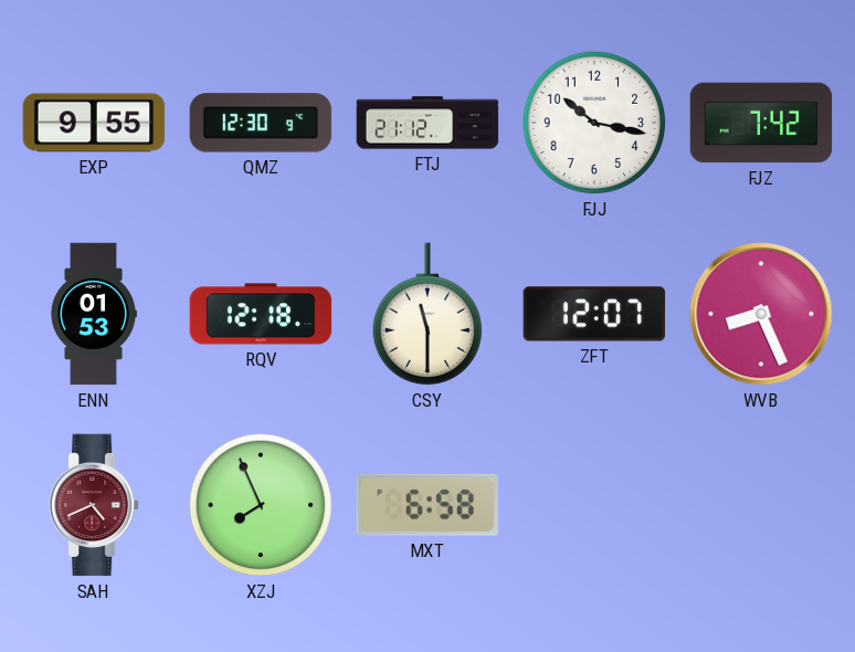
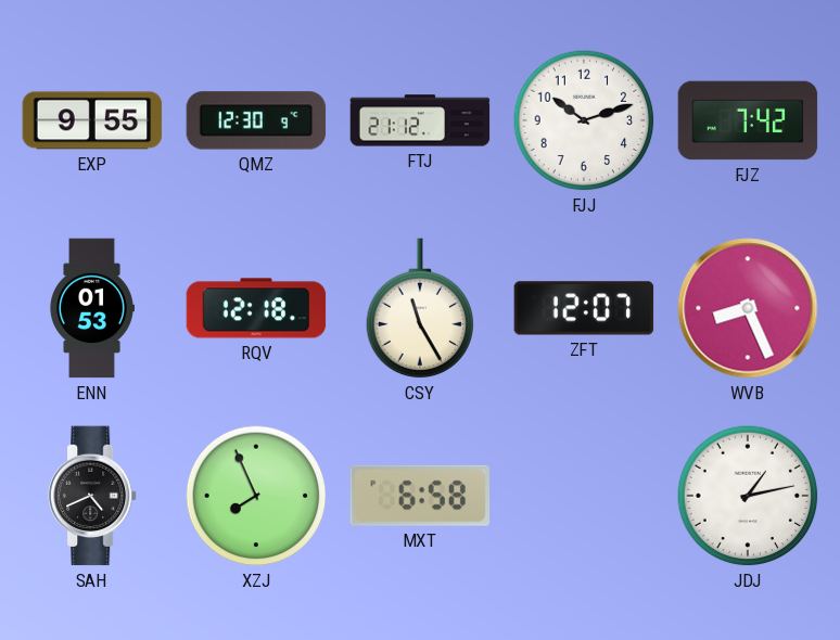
FJJ: 10:17 -> 10:12
CSY: 11:30 -> 11:25
SAH dial: burgundy -> black
JDJ: none -> 1:13
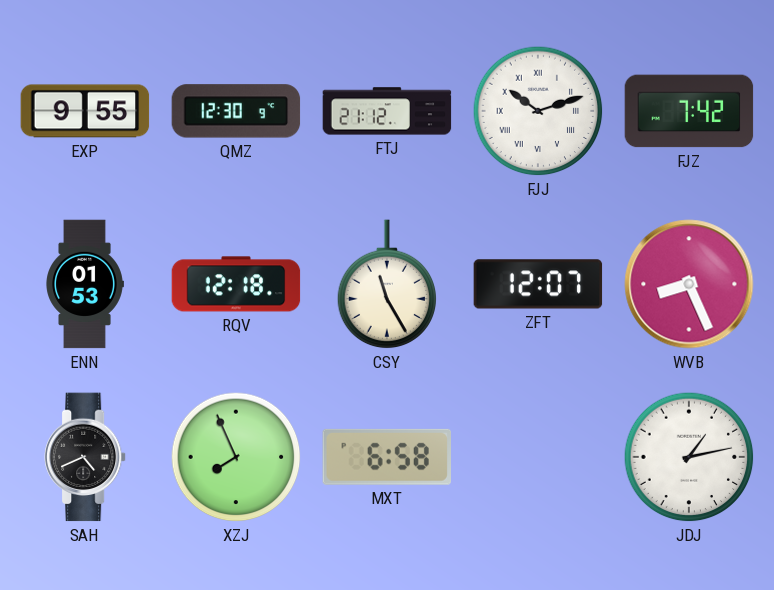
FJJ numerals: Arabic -> Roman
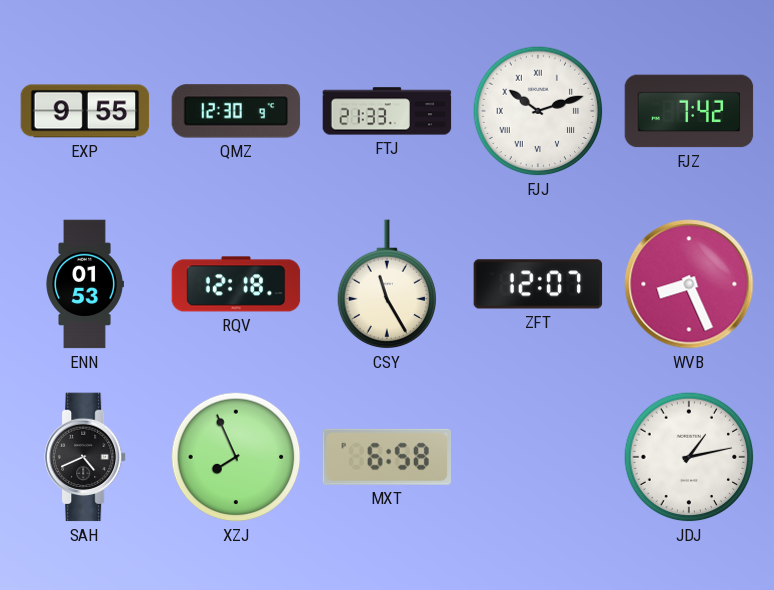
FTJ: 21:12 -> 21:33
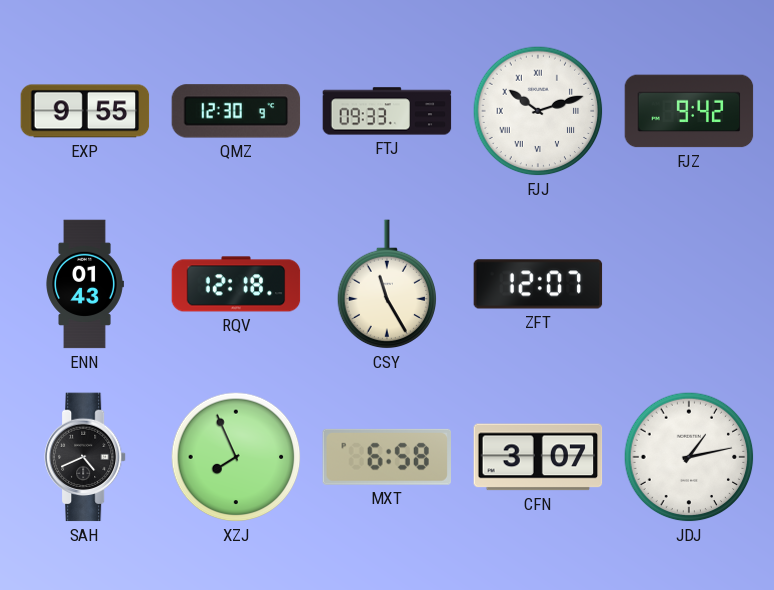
FTJ: 21:33 -> 09:33
FJZ: 7:42 -> 9:42
ENN: 01:53 -> 01:43
WVB: 8:26 -> none
CFN: none -> 3:07
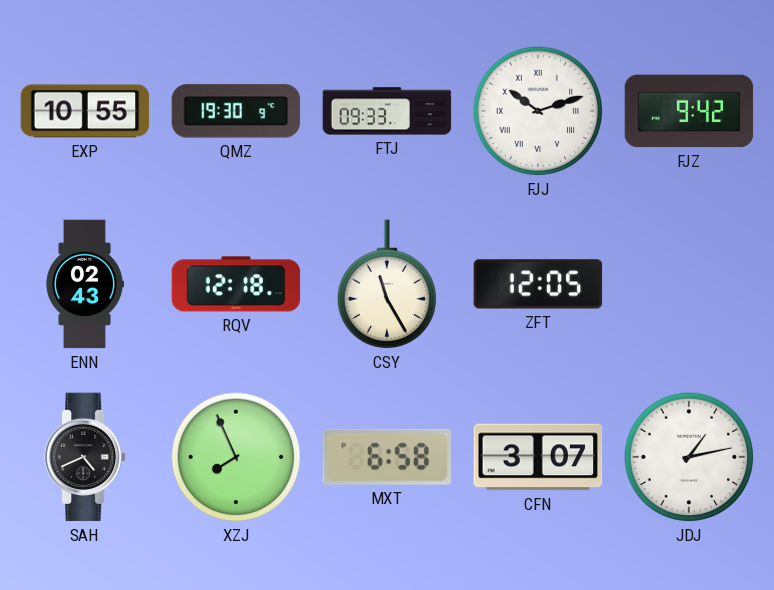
EXP: 9:55 -> 10:55
QMZ: 12:30 -> 19:30
ENN: 01:43 -> 02:43
ZFT: 12:07 -> 12:05
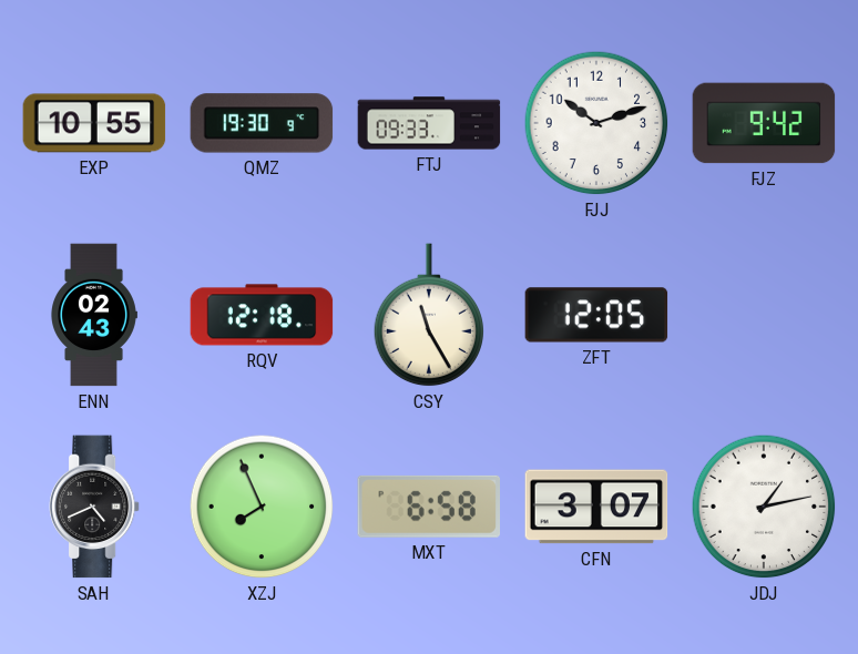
FJJ numerals: Roman -> Arabic
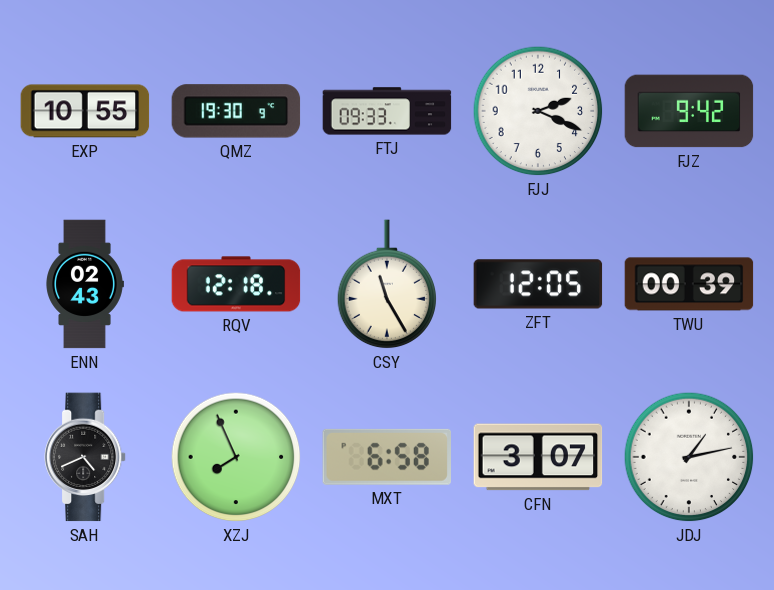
FJJ: 10:12 -> 2:19
TWU: none -> 00:39
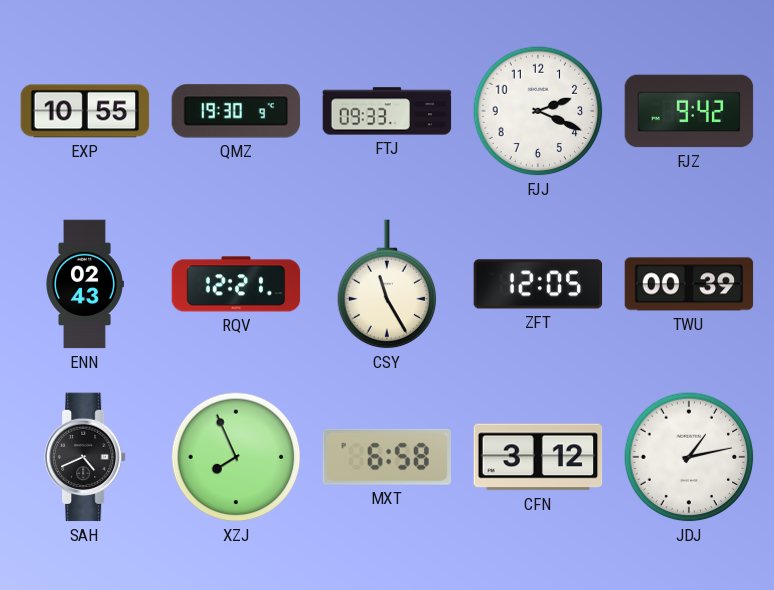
RQV: 12:18 -> 12:21
CFN: 3:07 -> 3:12
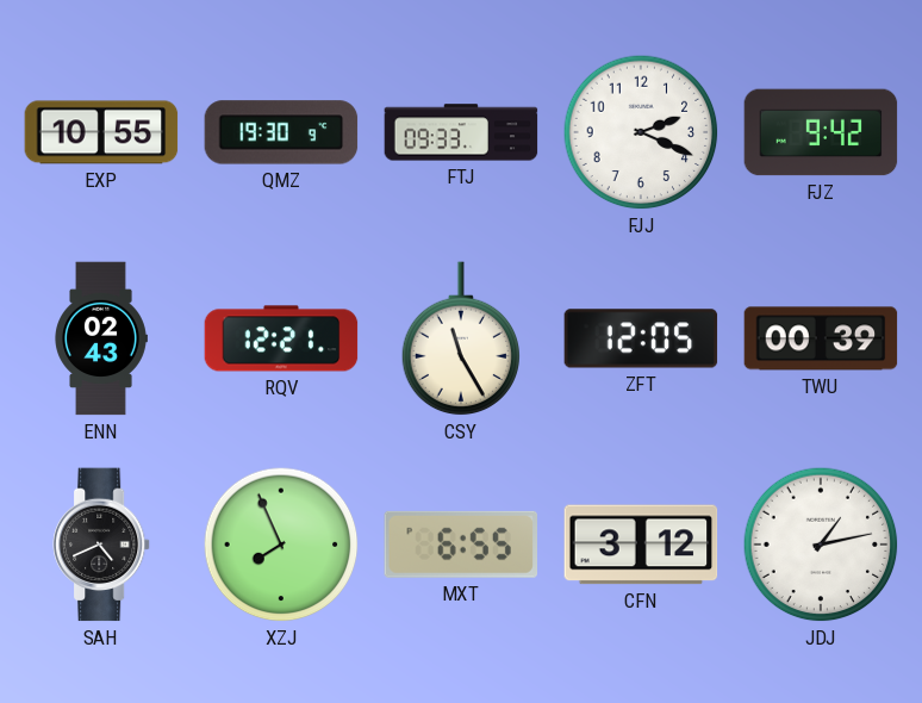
MXT: 6:58 -> 6:55
